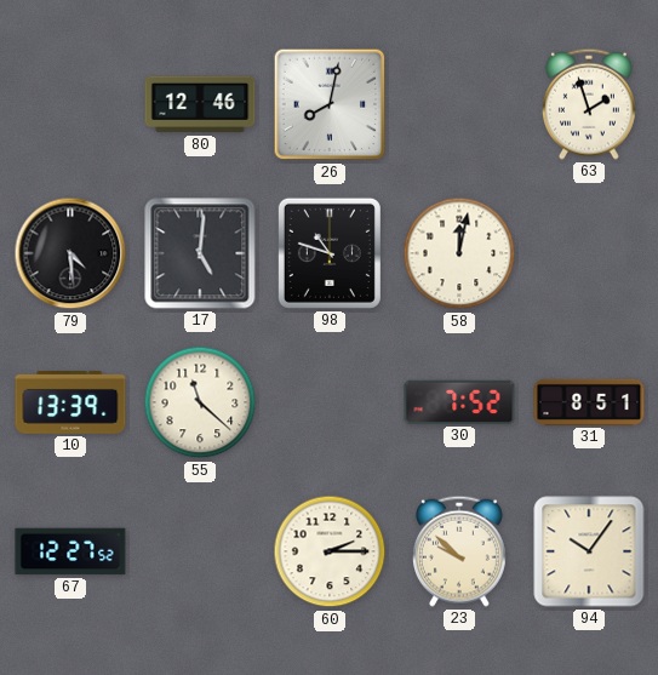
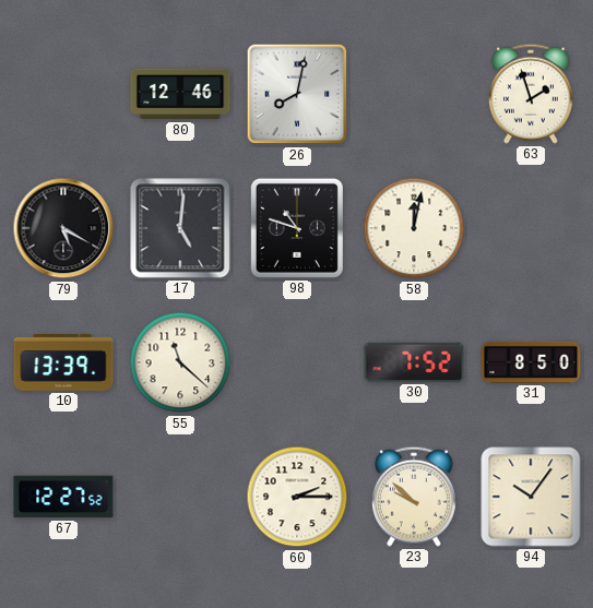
79: 4:29 -> 5:20
31: 8:51 -> 8:50
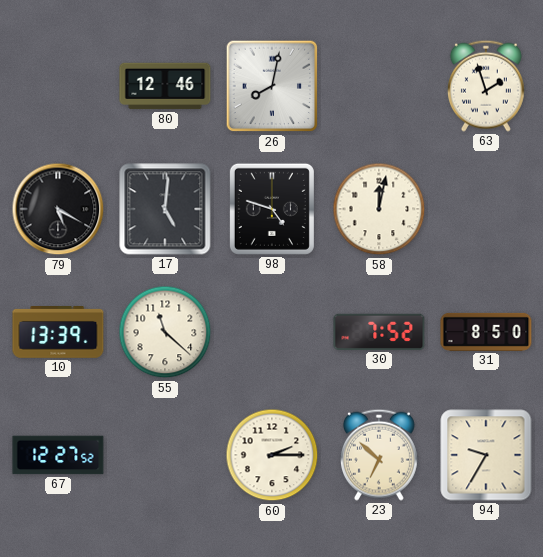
98: 10:48 -> 4:48
23: 9:52 -> 6:52
94: 10:06 -> 9:35
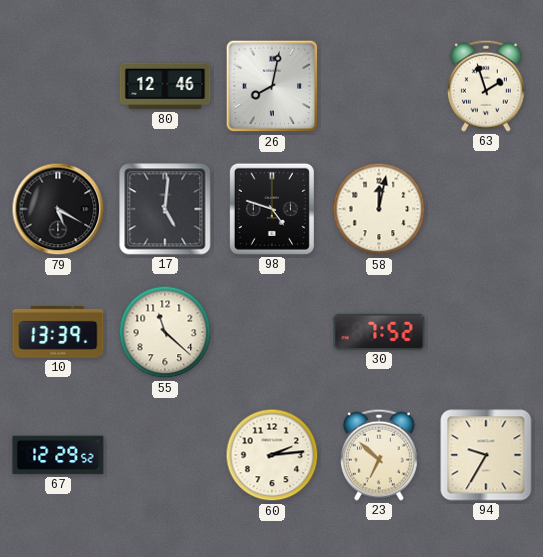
31: 8:50 -> none
67: 12:27 -> 12:29
60: 2:15 -> 2:14
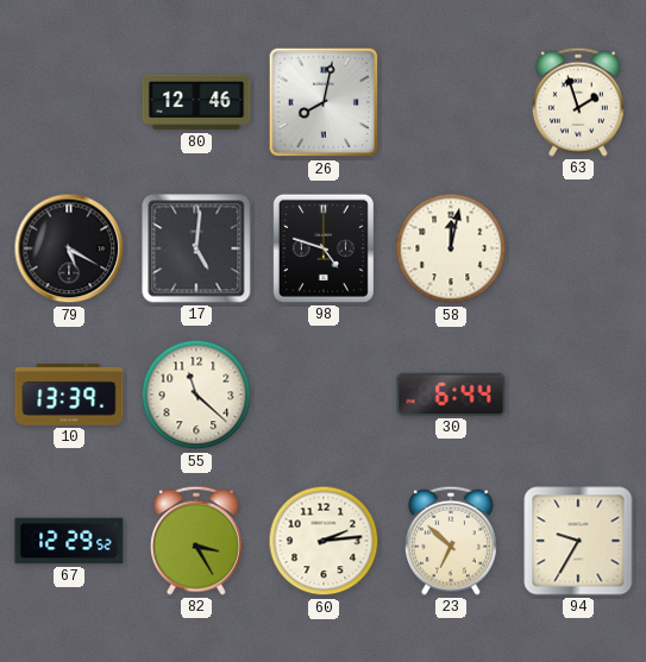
30: 7:52 -> 6:44
82: none -> 3:25
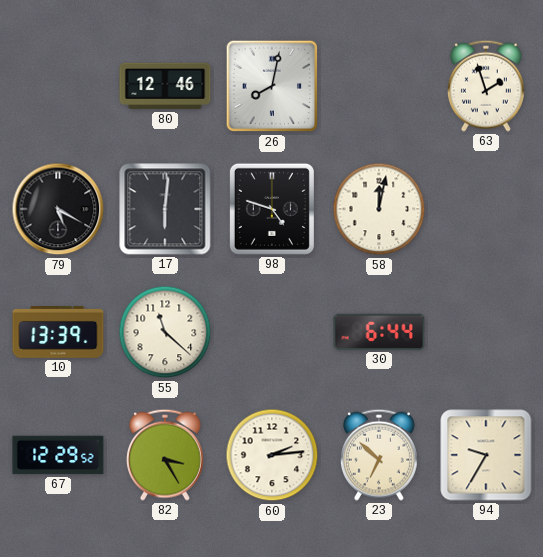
17: 5:01 -> 6:01
